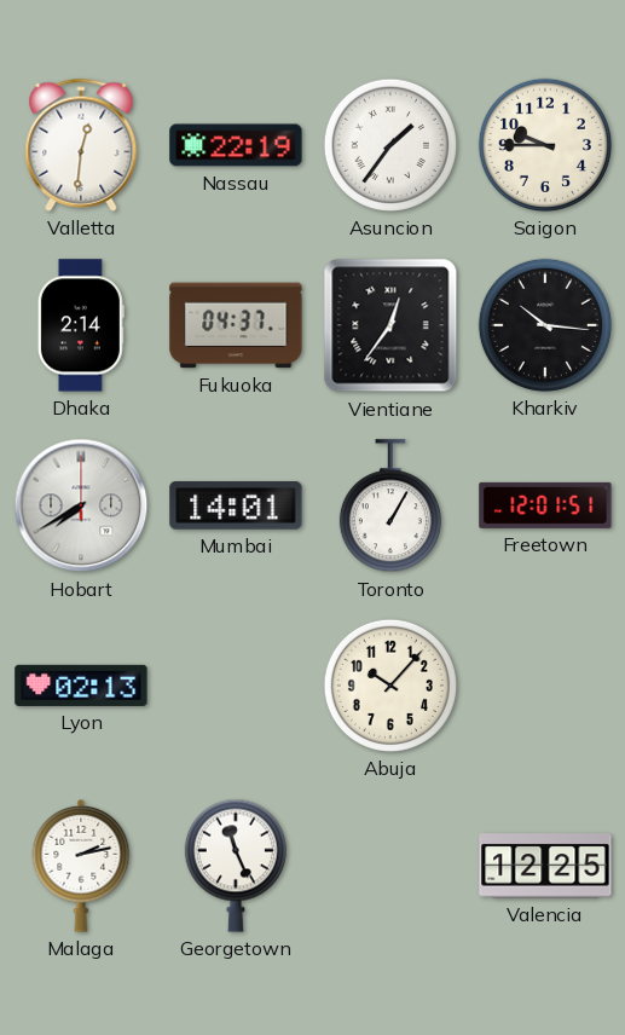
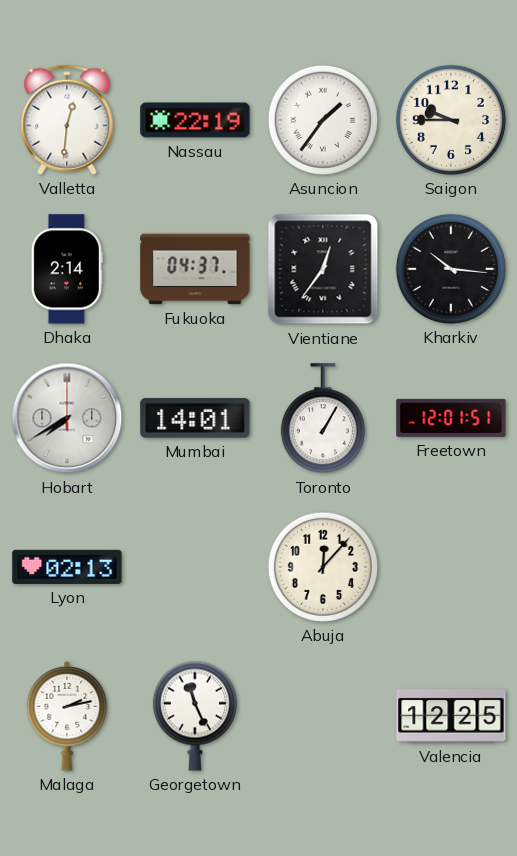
Abuja: 10:07 -> 12:07
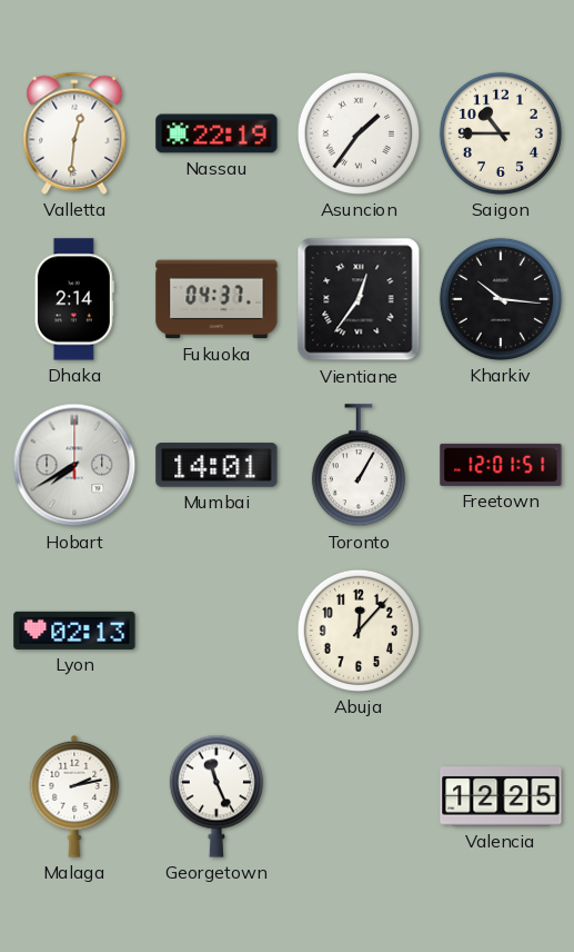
Saigon: 9:45 -> 10:45
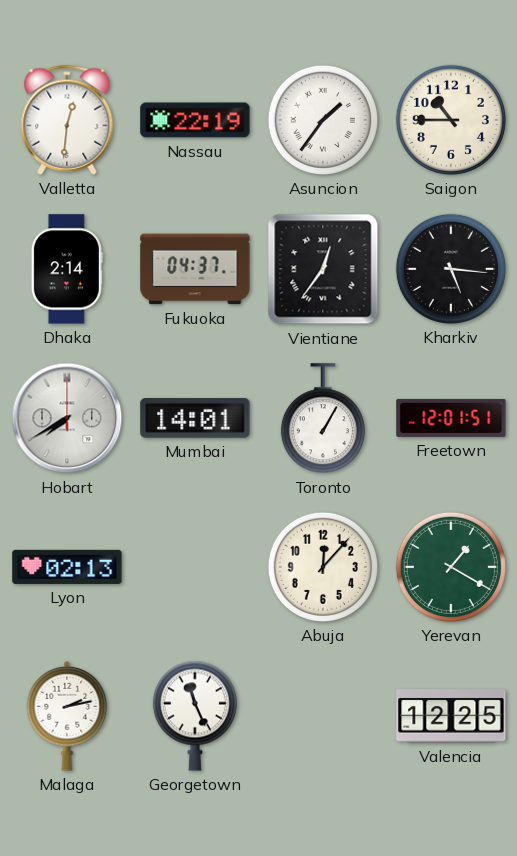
Kharkiv: 10:16 -> 5:16
Yerevan: none -> 1:20
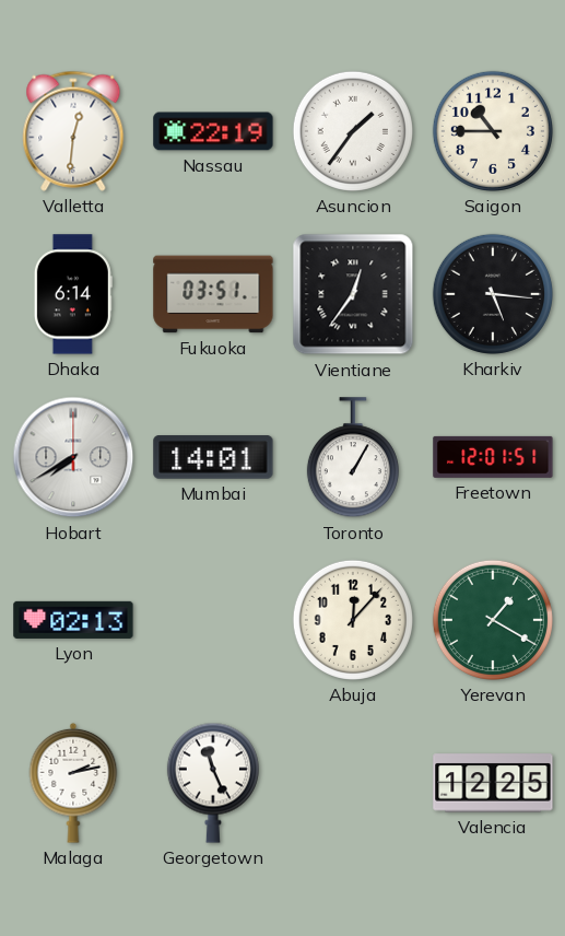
Dhaka: 2:14 -> 6:14
Fukuoka: 04:37 -> 03:51
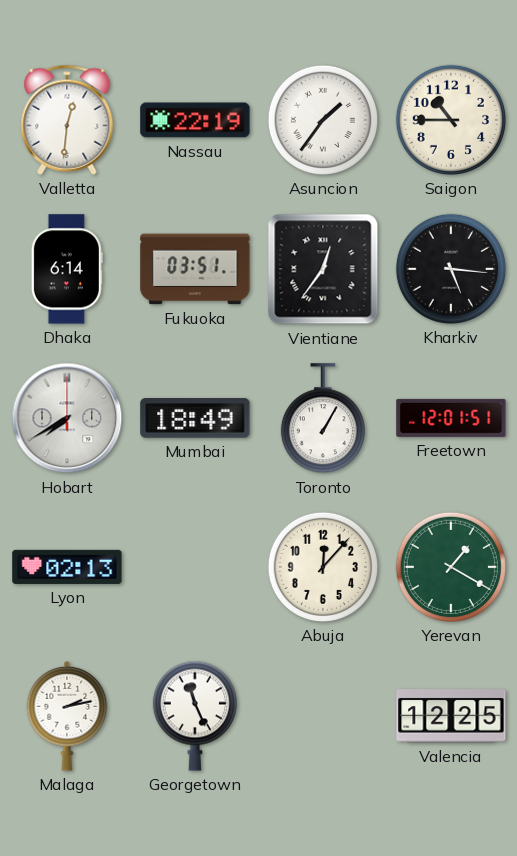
Mumbai: 14:01 -> 18:49
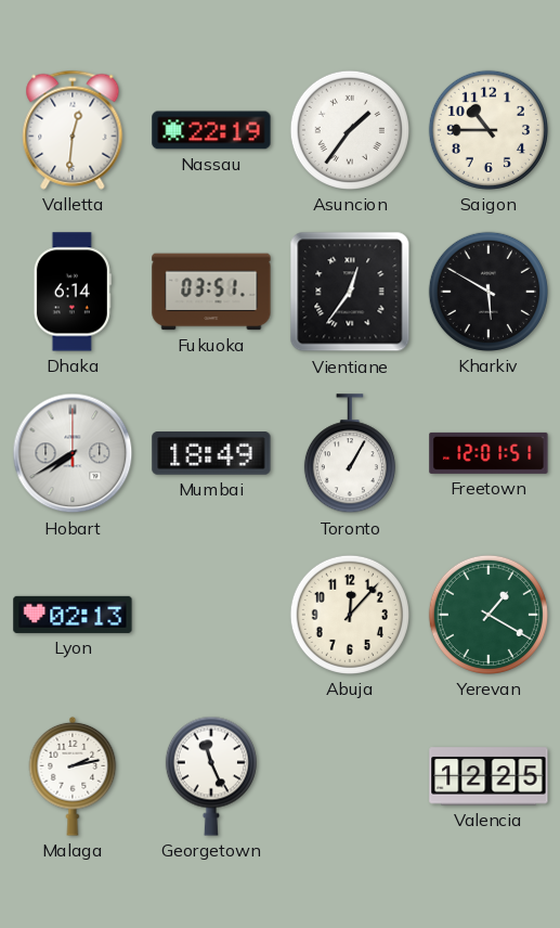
Kharkiv: 5:16 -> 5:50
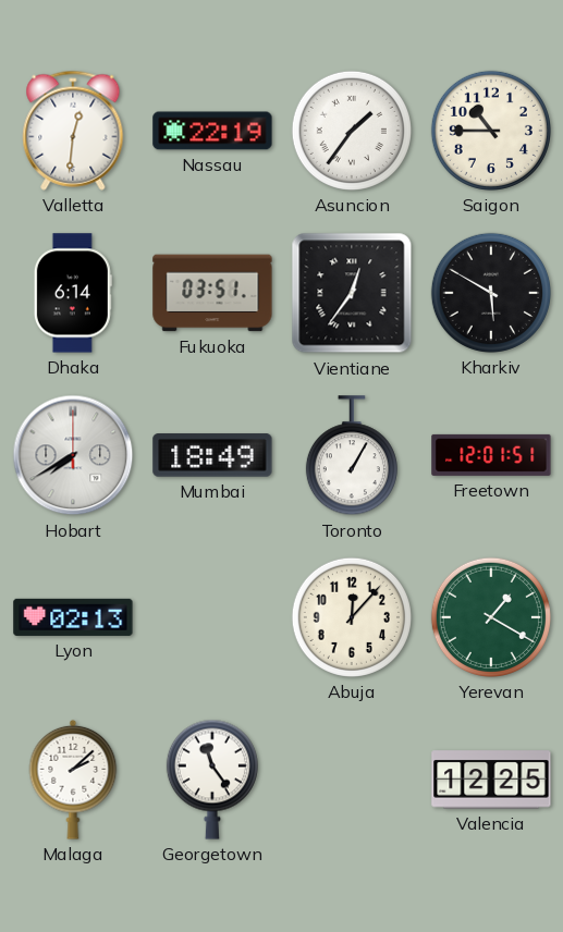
Malaga: 2:13 -> 2:08
Georgetown: 11:26 -> 11:24
